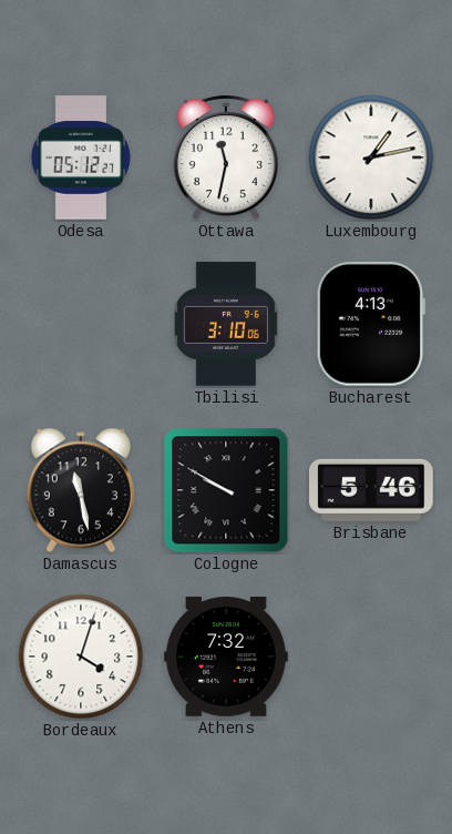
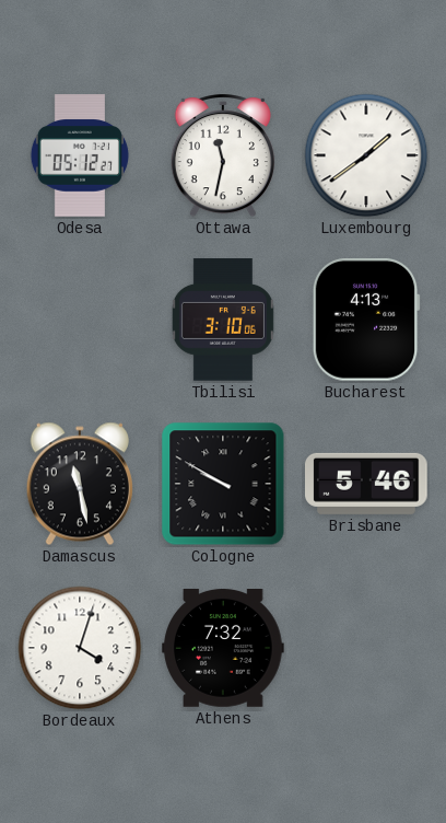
Luxembourg: 1:13 -> 1:39
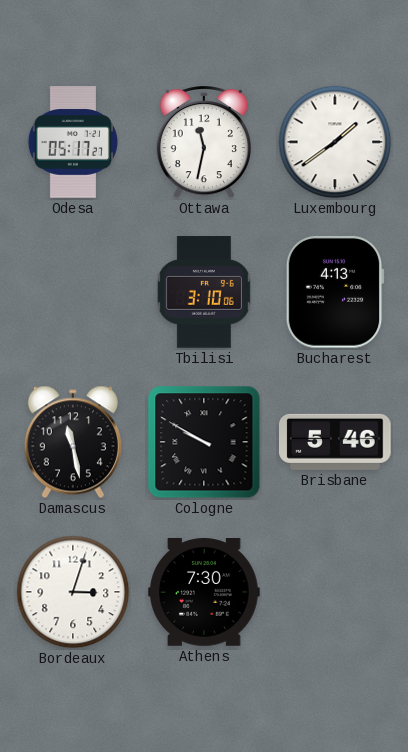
Odesa: 05:12 -> 05:17
Bordeaux: 4:03 -> 3:03
Athens: 7:32 -> 7:30
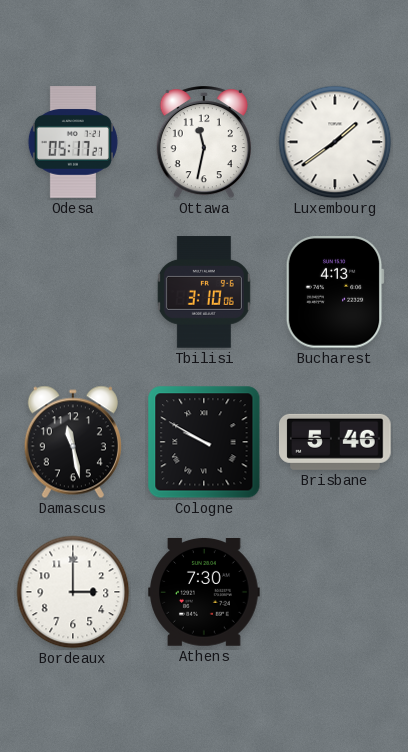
Bordeaux: 3:03 -> 3:00
